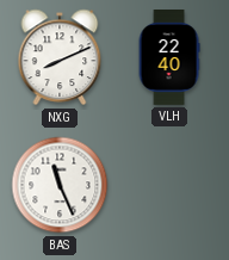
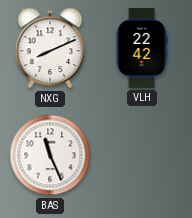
VLH: 22:40 -> 22:42
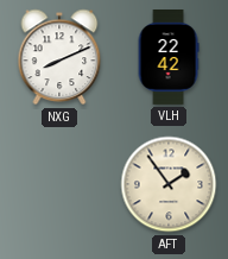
BAS: 11:26 -> none
AFT: none -> 1:54
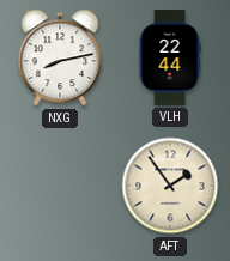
NXG: 8:11 -> 8:13
VLH: 22:42 -> 22:44
